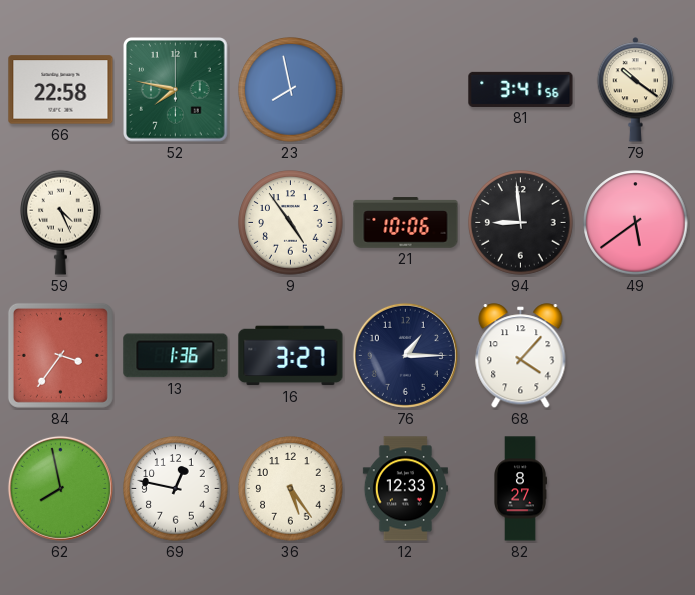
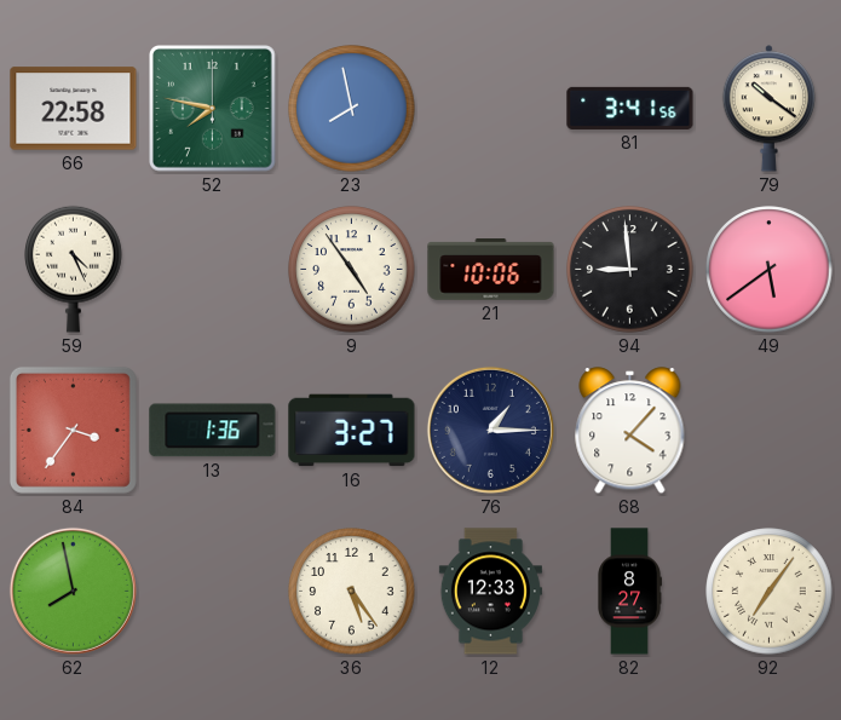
69: 12:47 -> none
92: none -> 7:06
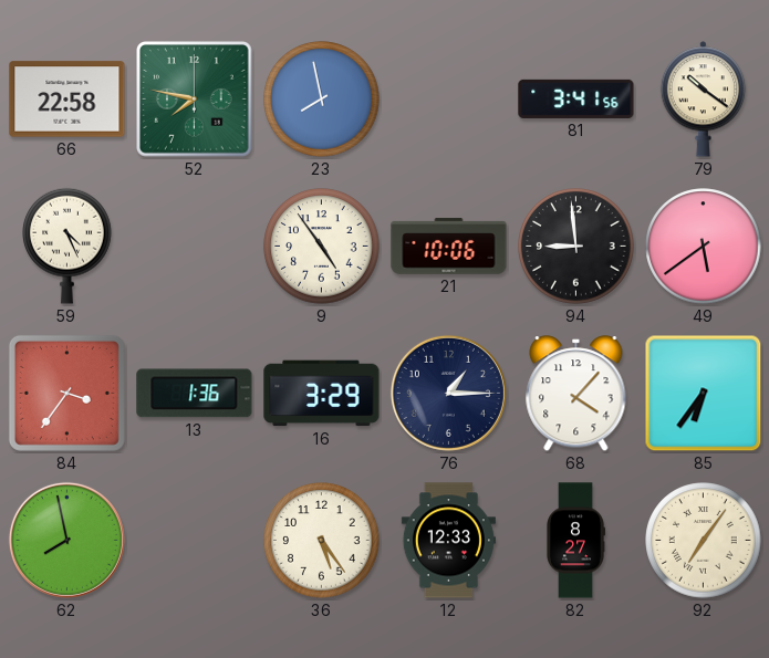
16: 3:27 -> 3:29
85: none -> 6:36
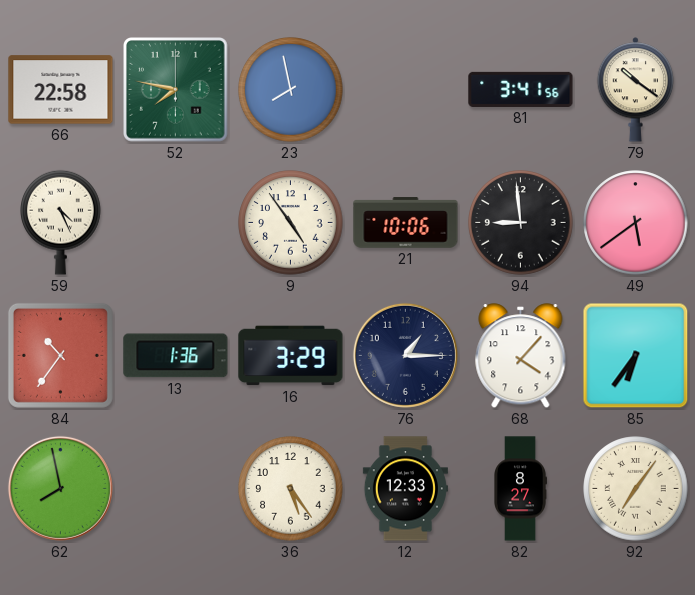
84: 3:36 -> 10:36
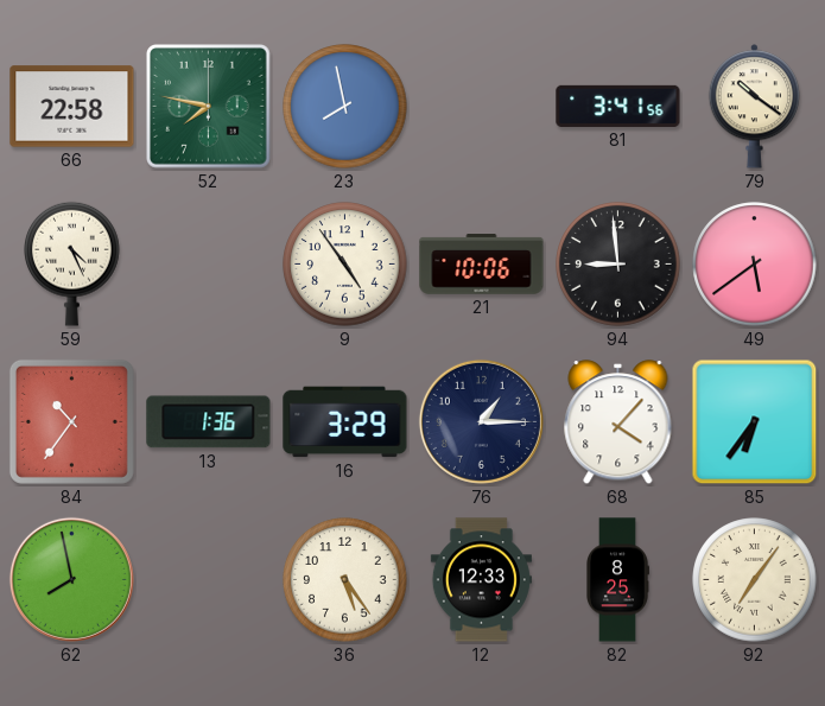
82: 8:27 -> 8:25
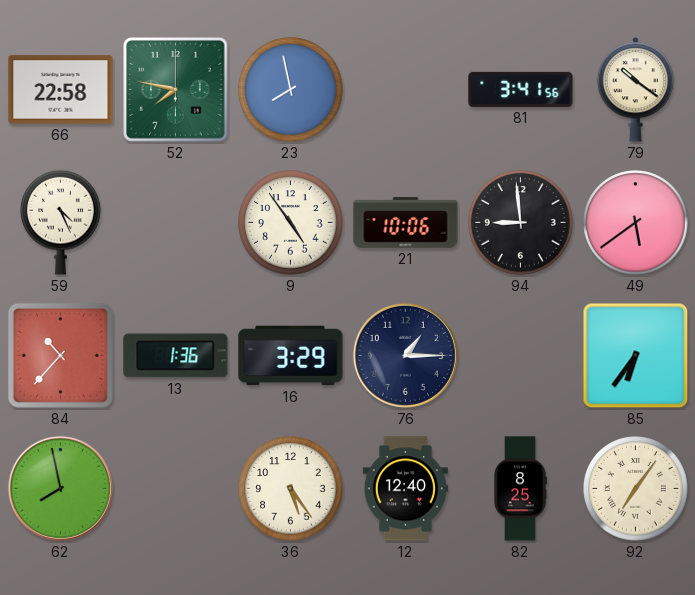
84: 10:36 -> 10:37
68: 4:07 -> none
12: 12:33 -> 12:40
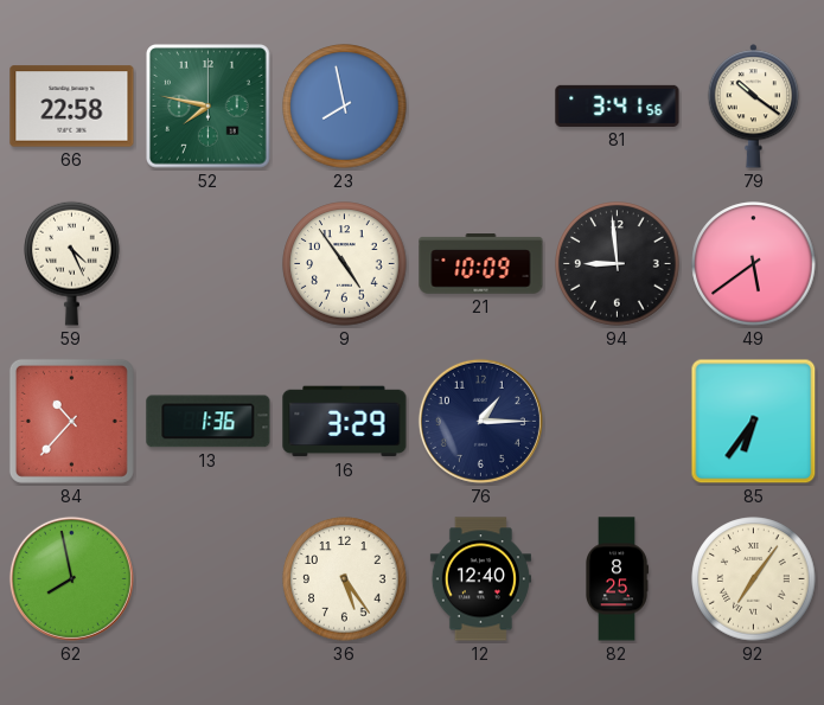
21: 10:06 -> 10:09
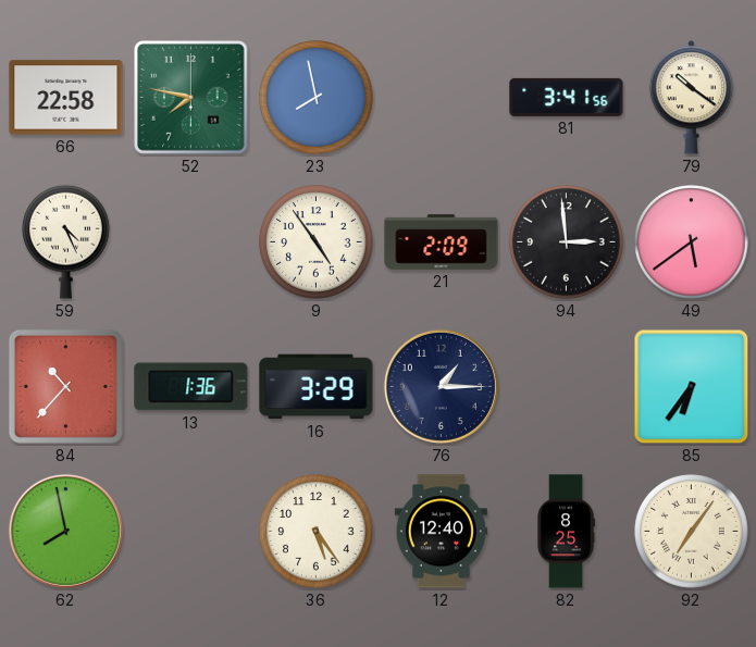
21: 10:09 -> 2:09
94: 8:59 -> 2:59
